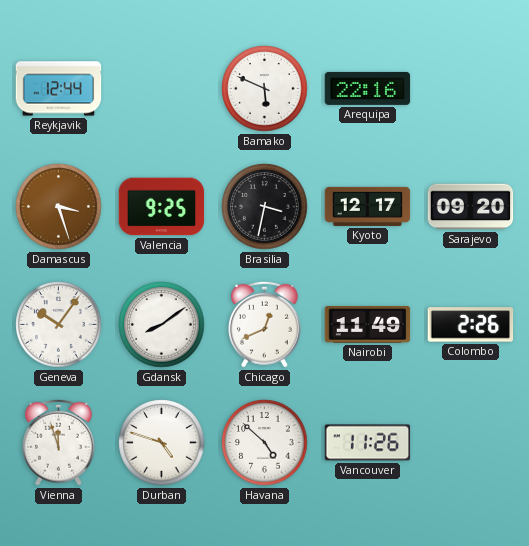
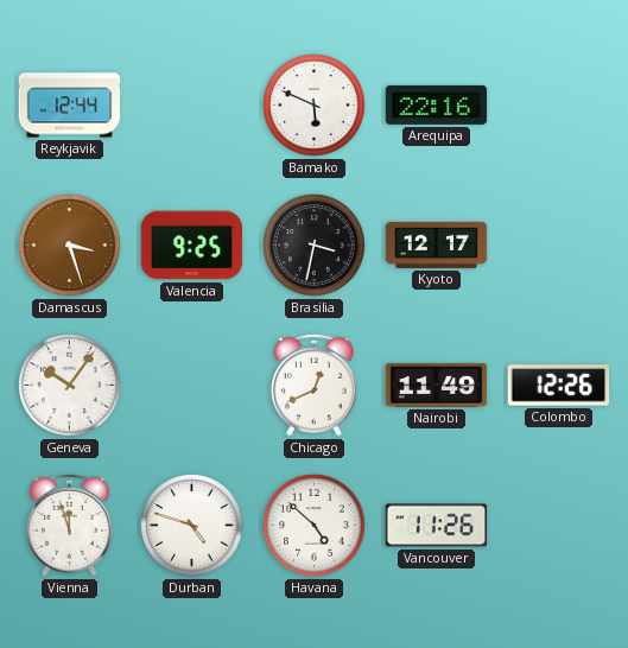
Sarajevo: 09:20 -> none
Gdansk: 8:09 -> none
Colombo: 2:26 -> 12:26
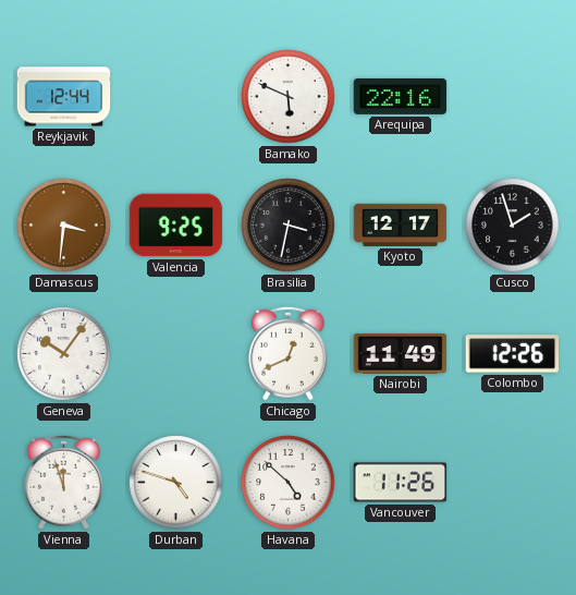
Damascus: 3:27 -> 3:31
Cusco: none -> 1:57
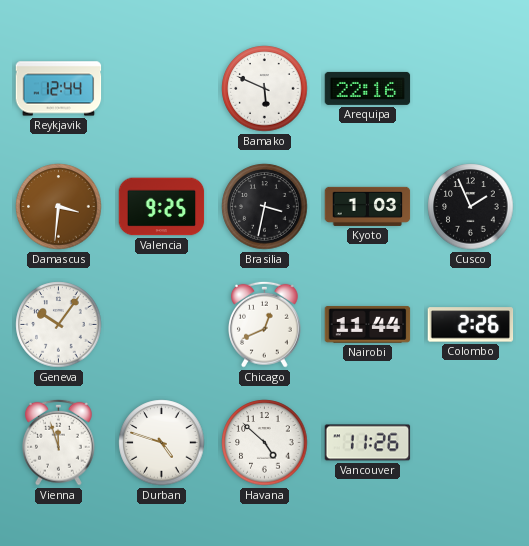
Kyoto: 12:17 -> 1:03
Cusco: 1:57 -> 1:56
Nairobi: 11:49 -> 11:44
Colombo: 12:26 -> 2:26
